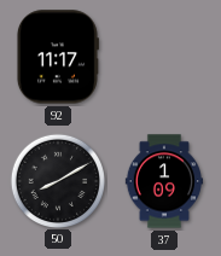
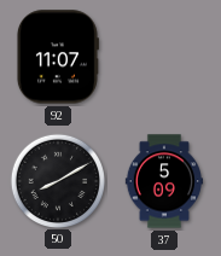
92: 11:17 -> 11:07
37: 1:09 -> 5:09
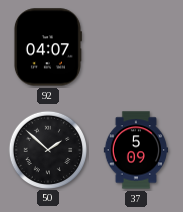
92: 11:07 -> 04:07
50: 8:10 -> 1:52
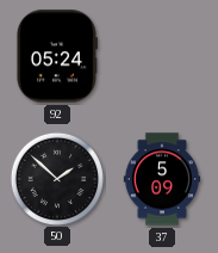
92: 04:07 -> 05:24
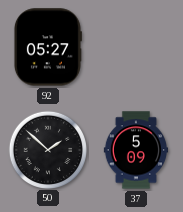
92: 05:24 -> 05:27
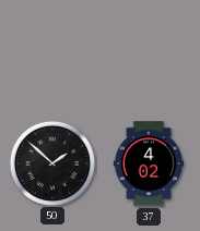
92: 05:27 -> none
37: 5:09 -> 4:02
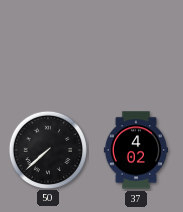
50: 1:52 -> 7:38
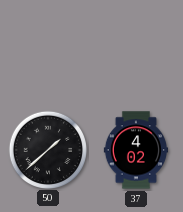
50: 7:38 -> 1:38
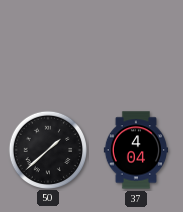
37: 4:02 -> 4:04
